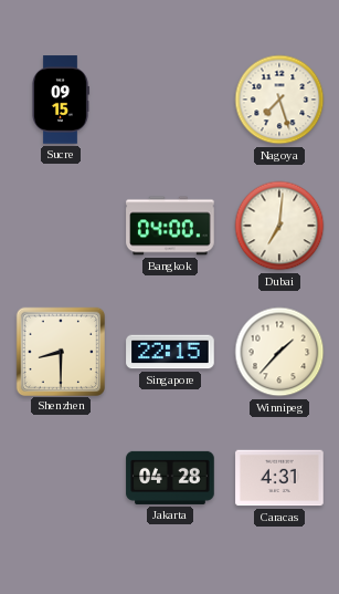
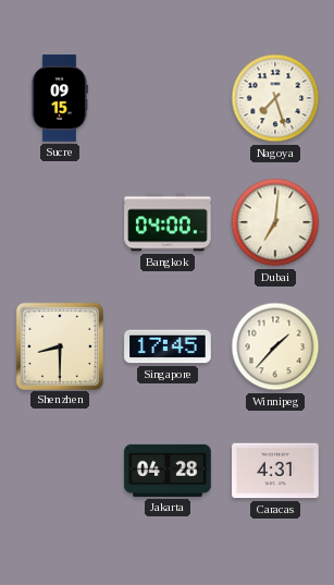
Singapore: 22:15 -> 17:45
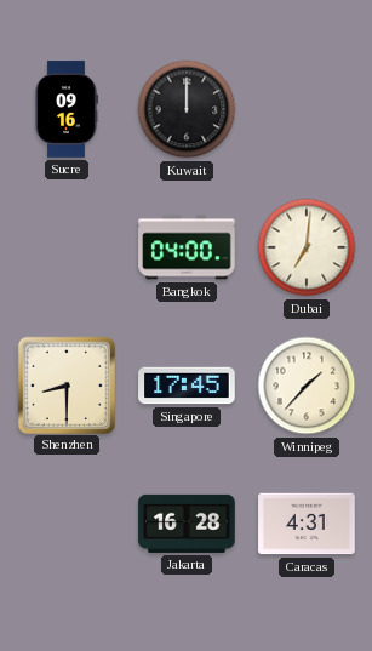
Sucre: 09:15 -> 09:16
Kuwait: none -> 12:00
Nagoya: 7:27 -> none
Jakarta: 04:28 -> 16:28
